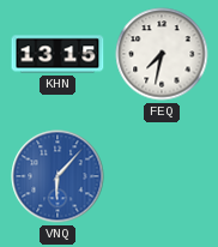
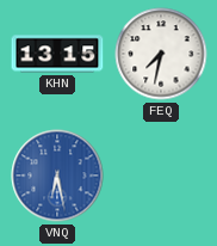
VNQ: 6:07 -> 6:28
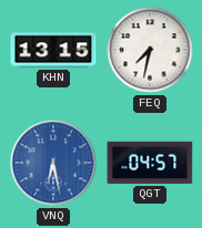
QGT: none -> 04:57
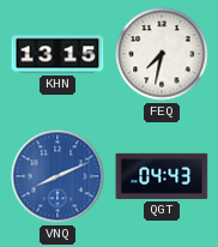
VNQ: 6:28 -> 8:11
QGT: 04:57 -> 04:43
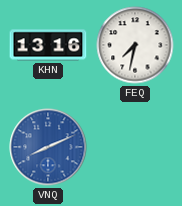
KHN: 13:15 -> 13:16
QGT: 04:43 -> none
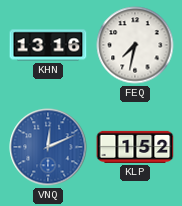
VNQ: 8:11 -> 12:11
KLP: none -> 1:52
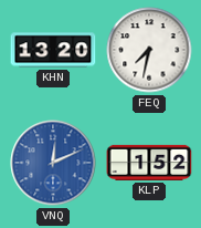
KHN: 13:16 -> 13:20
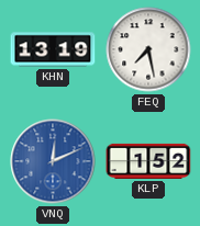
KHN: 13:20 -> 13:19
FEQ: 7:32 -> 7:28
